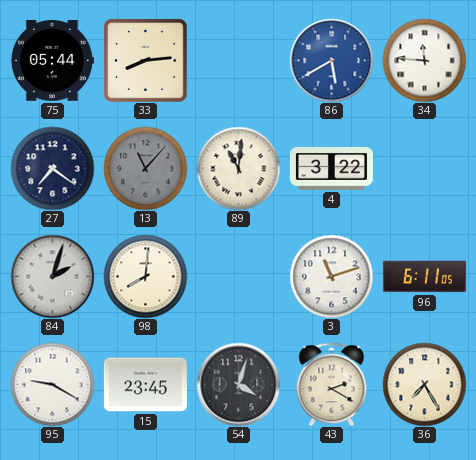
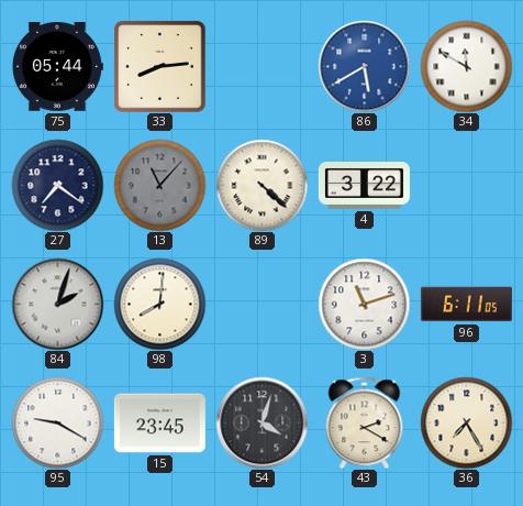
34: 11:46 -> 11:50
89: 11:01 -> 4:22
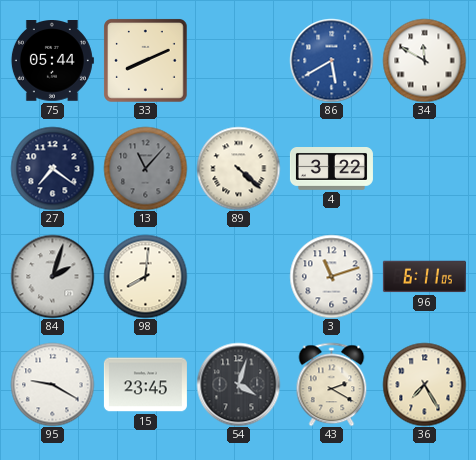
33: 8:14 -> 8:11
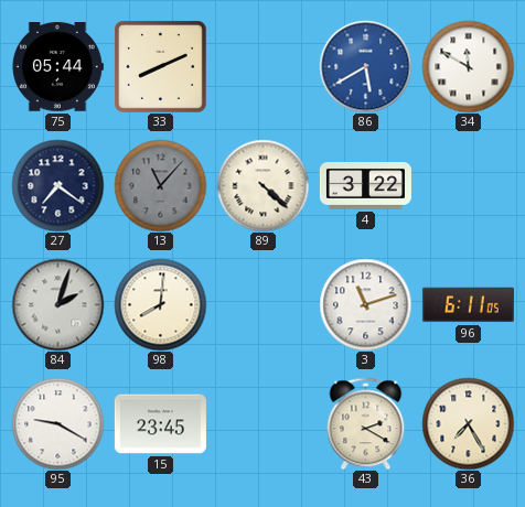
54: 4:03 -> none
